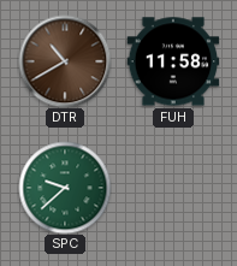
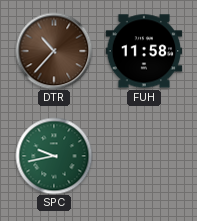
DTR: 10:40 -> 10:37
SPC: 9:38 -> 9:43
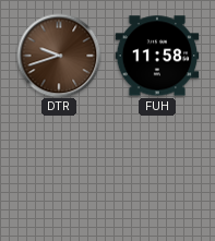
DTR: 10:37 -> 9:42
SPC: 9:43 -> none
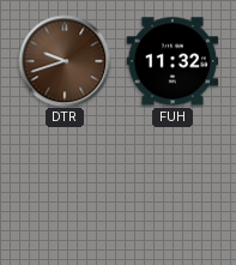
FUH: 11:58 -> 11:32
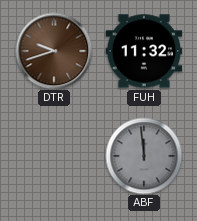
ABF: none -> 11:59
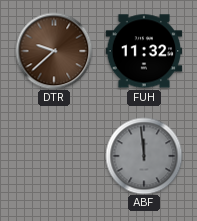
DTR: 9:42 -> 9:38
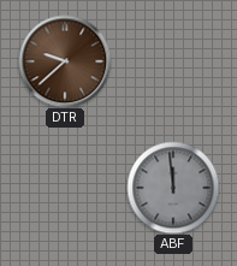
FUH: 11:32 -> none
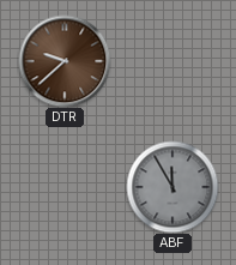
ABF: 11:59 -> 11:55
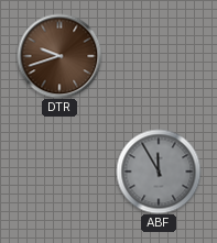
DTR: 9:38 -> 9:42
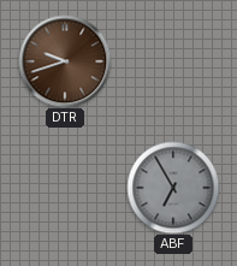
ABF: 11:55 -> 6:55
